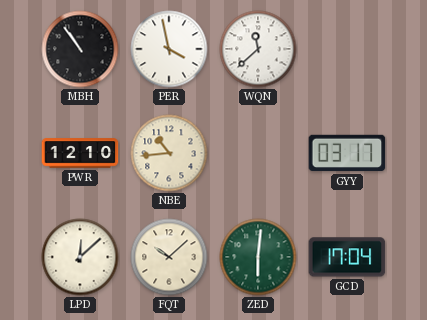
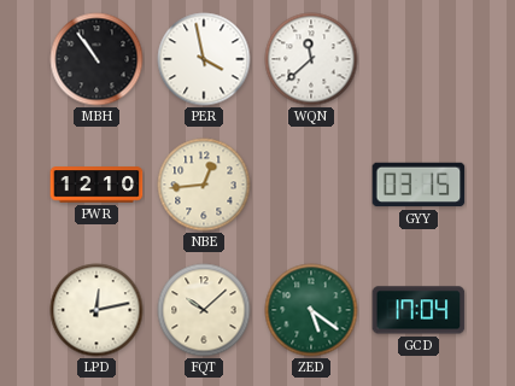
NBE: 10:44 -> 12:44
GYY: 03:17 -> 03:15
LPD: 12:08 -> 12:13
ZED: 6:01 -> 5:21
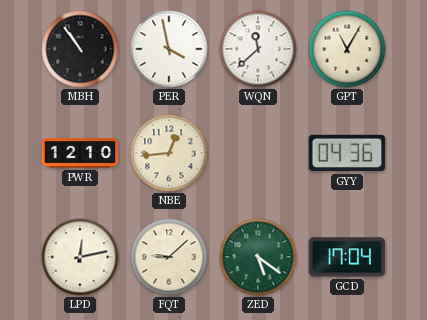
GPT: none -> 11:05
GYY: 03:15 -> 04:36
FQT: 10:08 -> 9:08
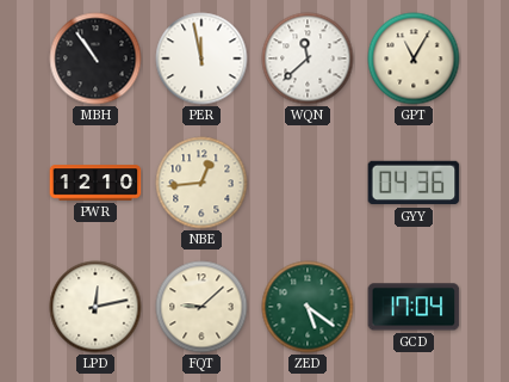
PER: 3:58 -> 11:58
